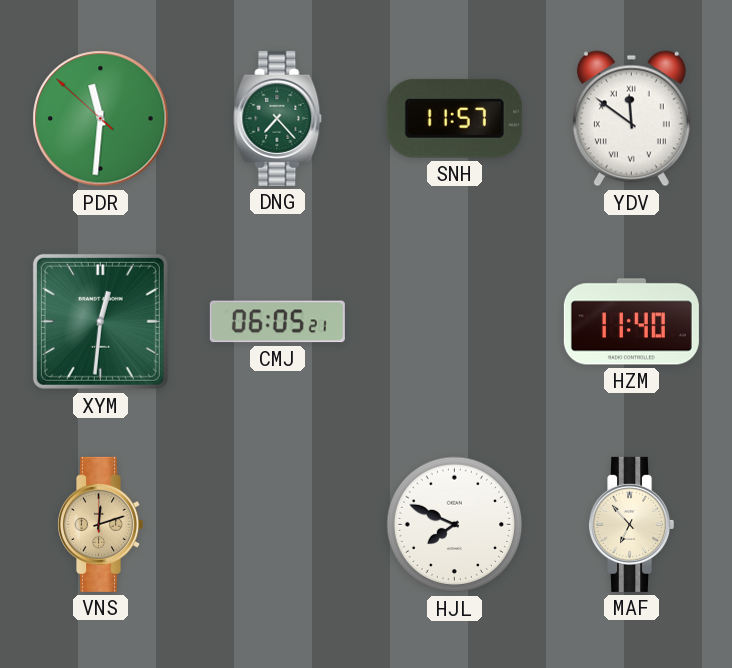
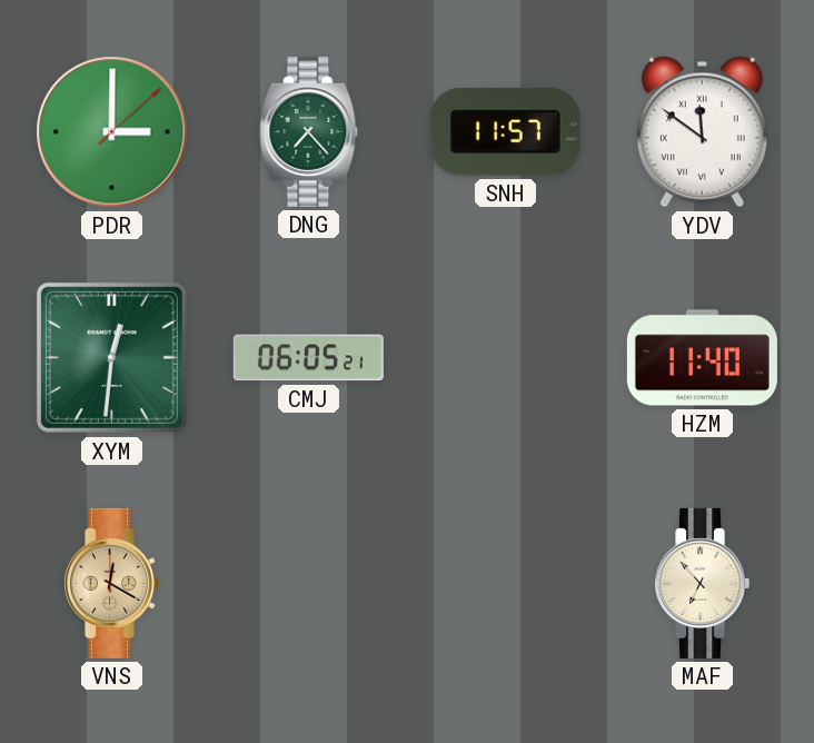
PDR: 11:30 -> 3:00
VNS: 12:12 -> 12:20
HJL: 7:49 -> none
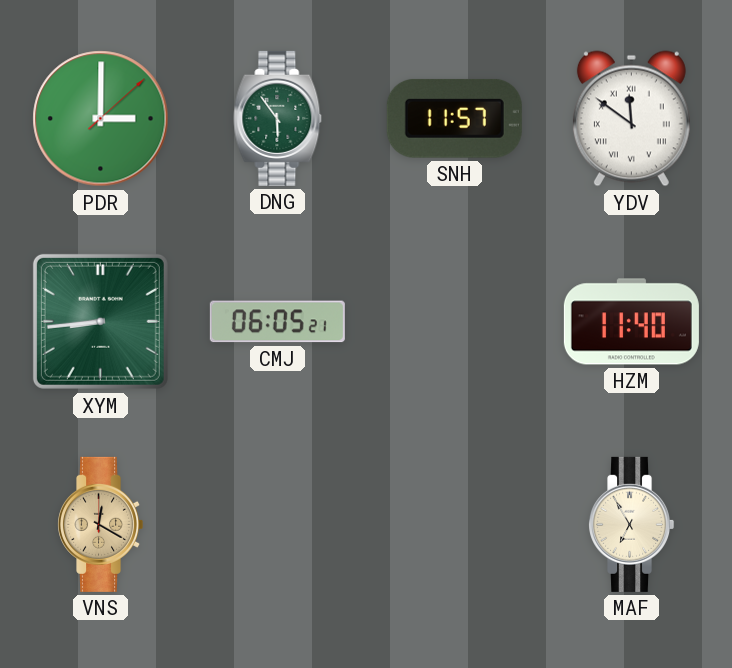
DNG: 7:23 -> 5:54
XYM: 12:31 -> 8:44
MAF: 6:53 -> 6:55
